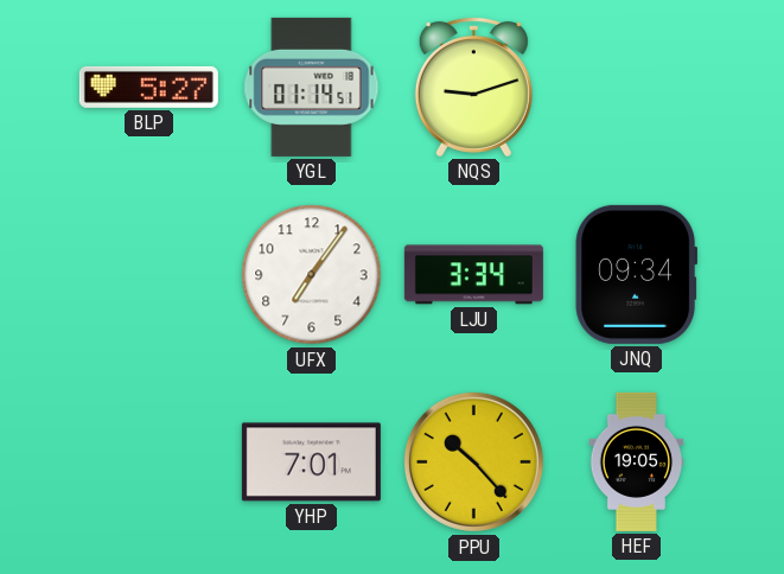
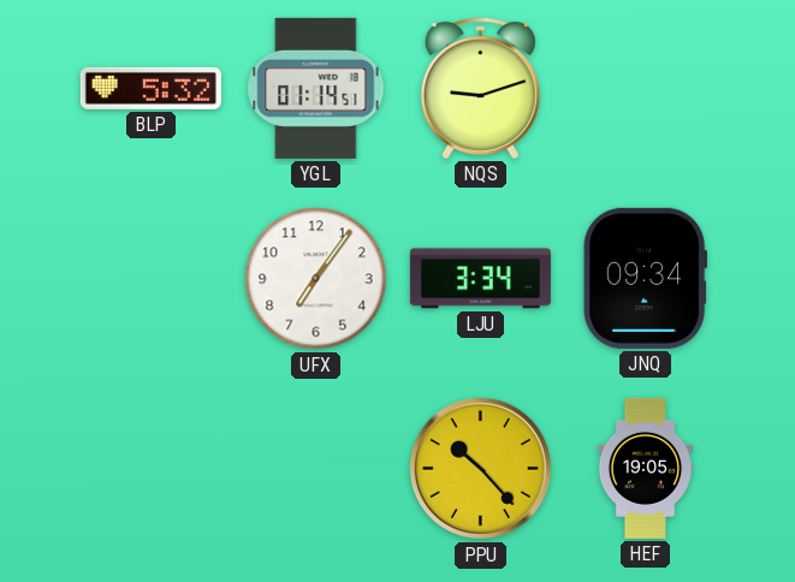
BLP: 5:27 -> 5:32
YHP: 7:01 -> none
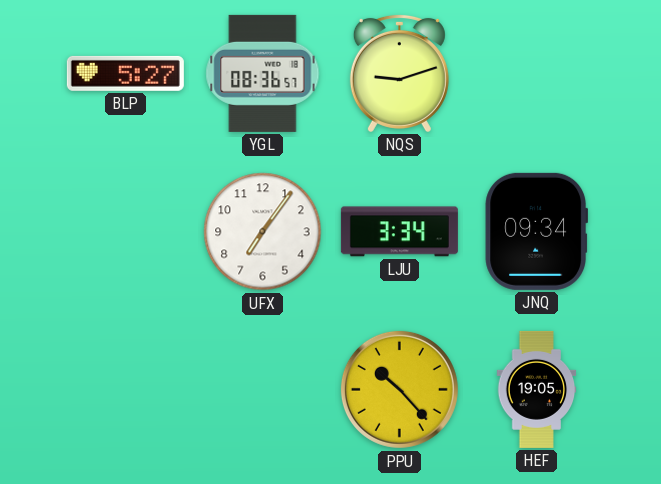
BLP: 5:32 -> 5:27
YGL: 01:14 -> 08:36
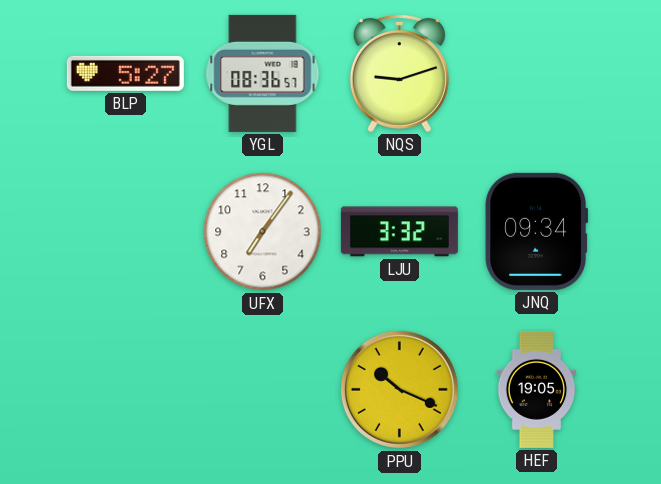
LJU: 3:34 -> 3:32
PPU: 10:23 -> 10:19
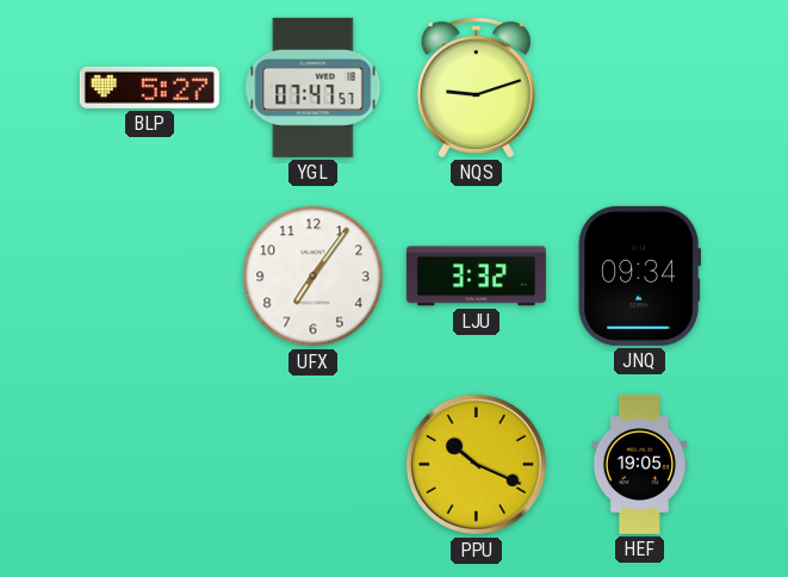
YGL: 08:36 -> 07:47
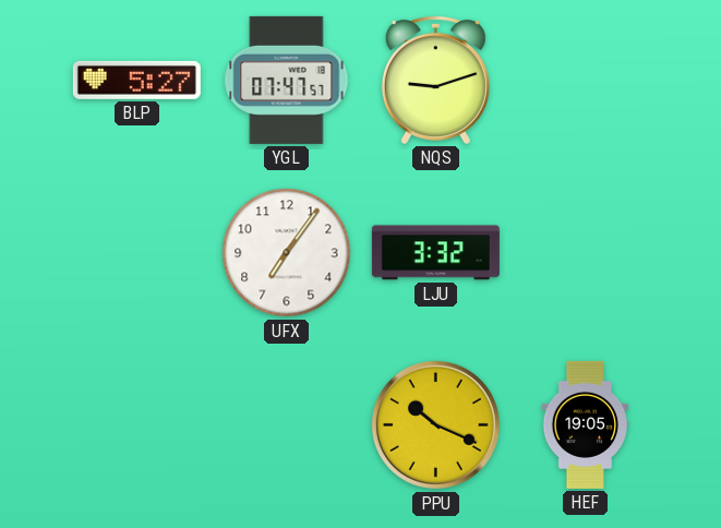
JNQ: 09:34 -> none
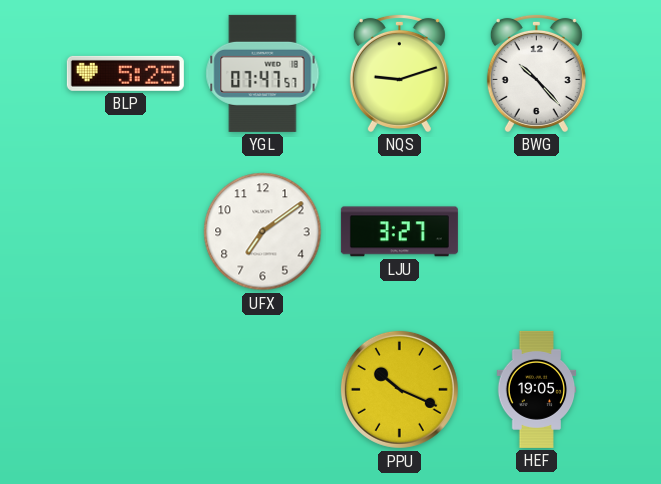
BLP: 5:27 -> 5:25
BWG: none -> 10:23
UFX: 7:06 -> 7:09
LJU: 3:32 -> 3:27
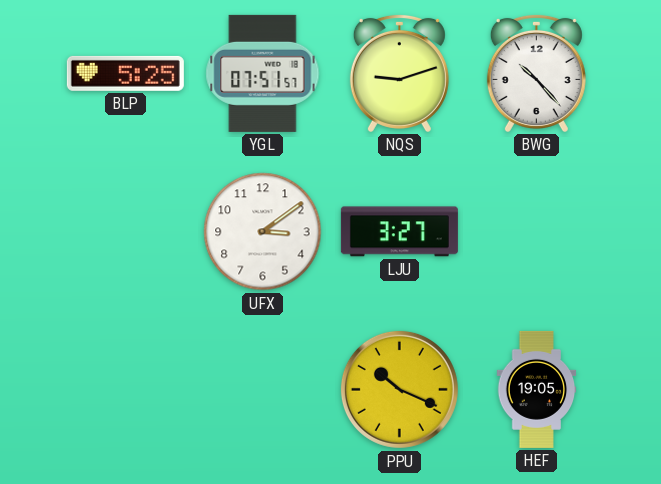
YGL: 07:47 -> 07:51
UFX: 7:09 -> 3:09
